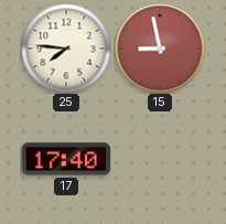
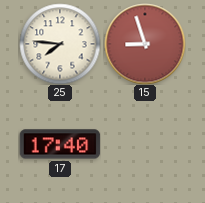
15: 8:58 -> 8:57
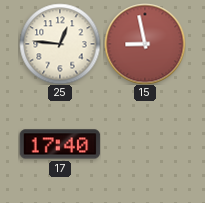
25: 7:46 -> 12:46
15: 8:57 -> 8:58
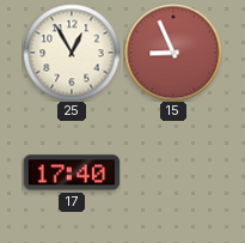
25: 12:46 -> 12:55
15: 8:58 -> 8:56
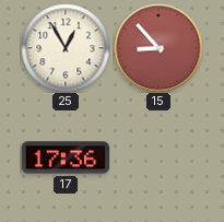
15: 8:56 -> 8:53
17: 17:40 -> 17:36
